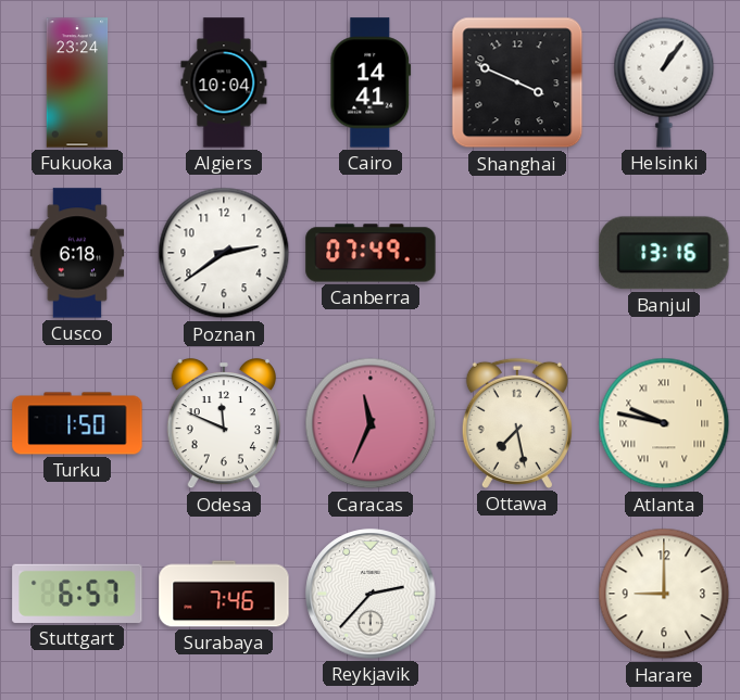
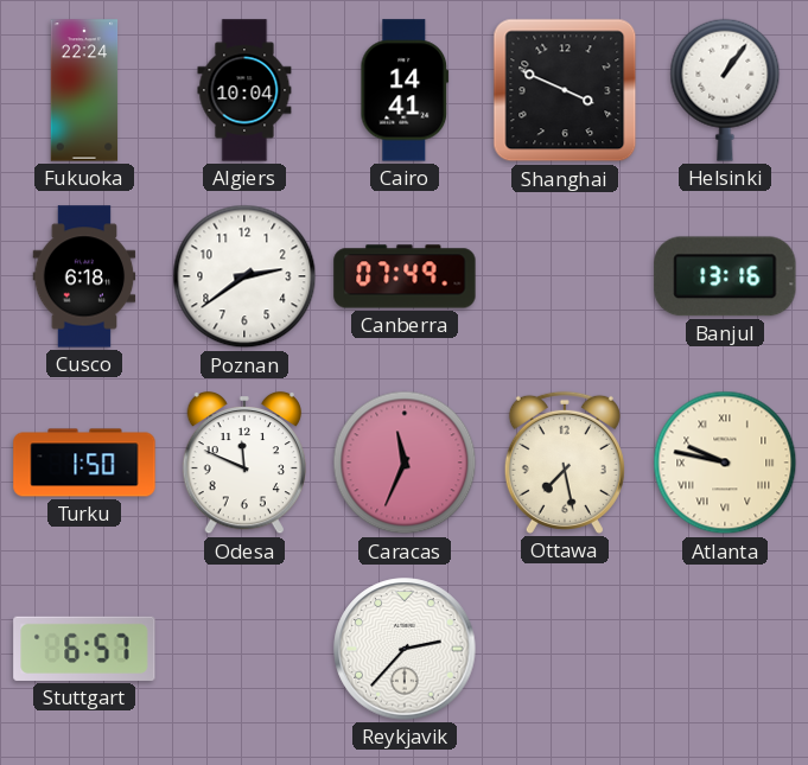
Fukuoka: 23:24 -> 22:24
Surabaya: 7:46 -> none
Harare: 9:00 -> none
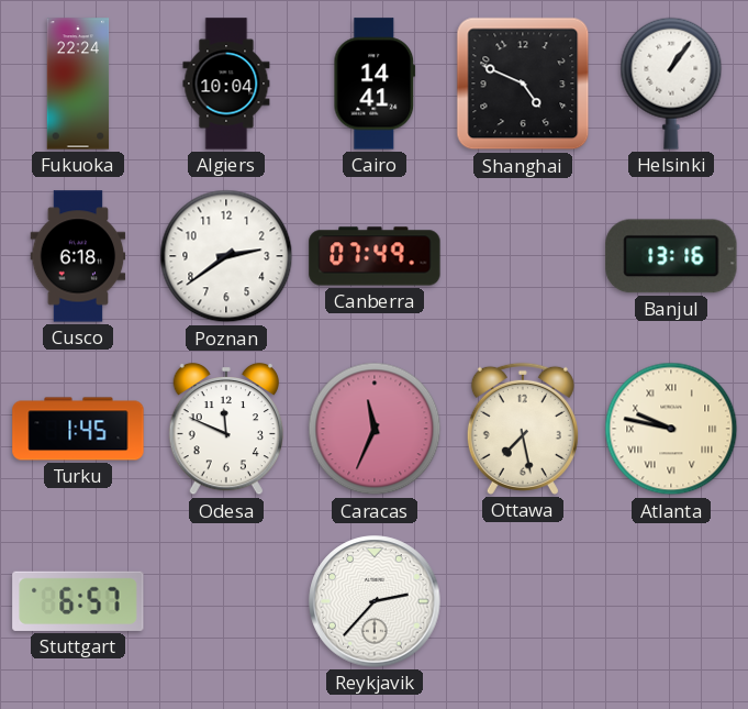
Shanghai: 3:49 -> 4:49
Turku: 1:50 -> 1:45
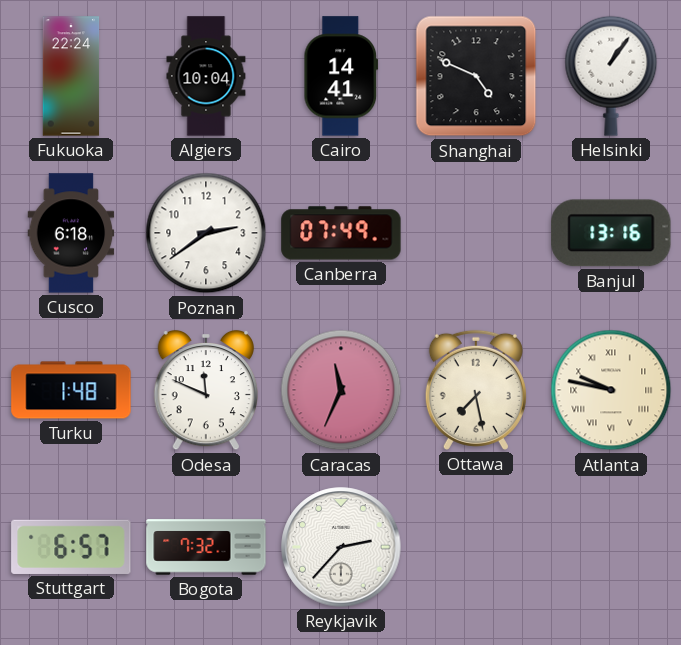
Turku: 1:45 -> 1:48
Bogota: none -> 7:32
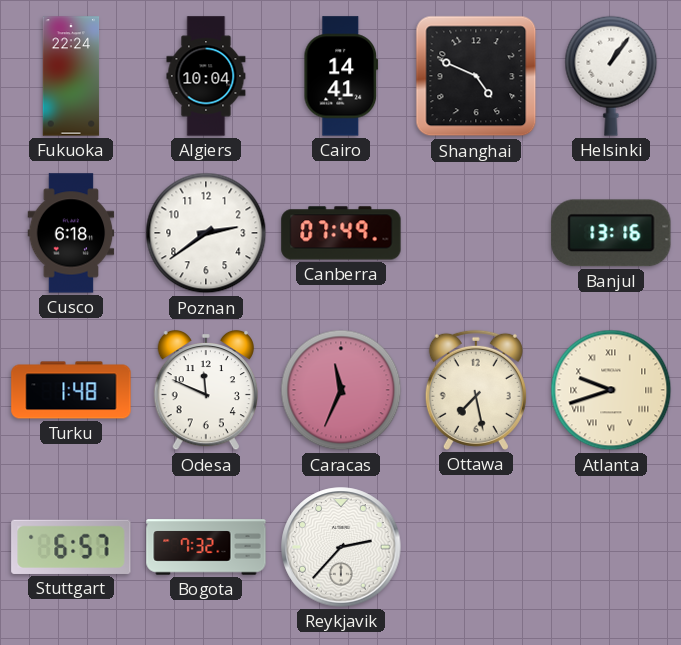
Atlanta: 9:47 -> 9:42
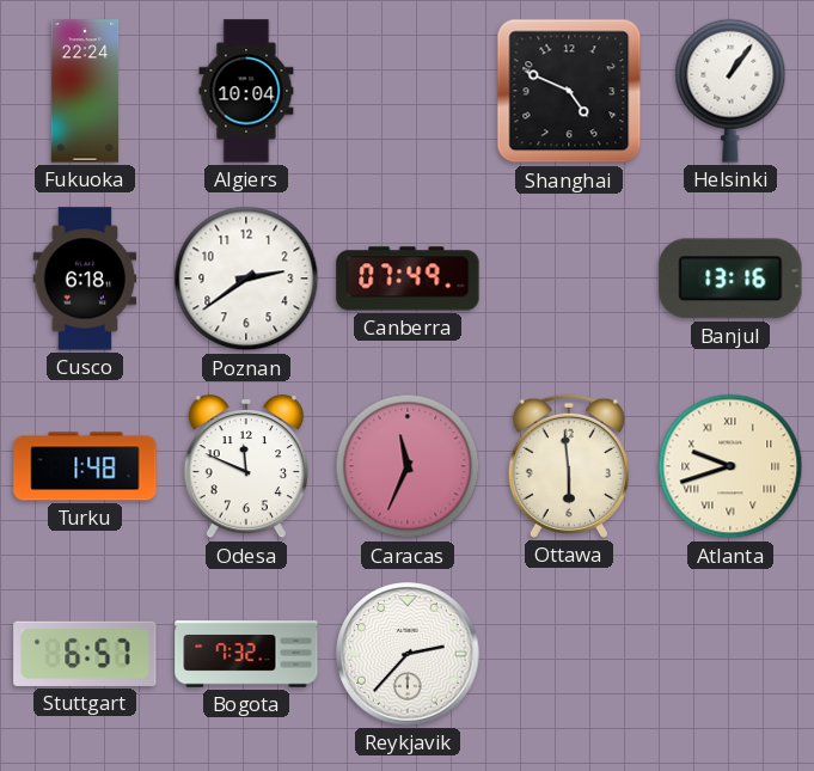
Cairo: 14:41 -> none
Ottawa: 7:28 -> 5:59
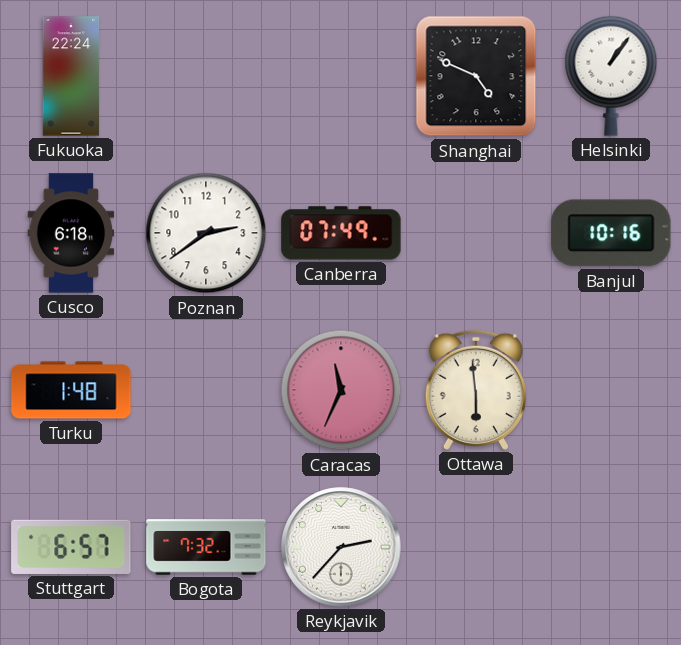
Algiers: 10:04 -> none
Banjul: 13:16 -> 10:16
Odesa: 11:49 -> none
Atlanta: 9:42 -> none
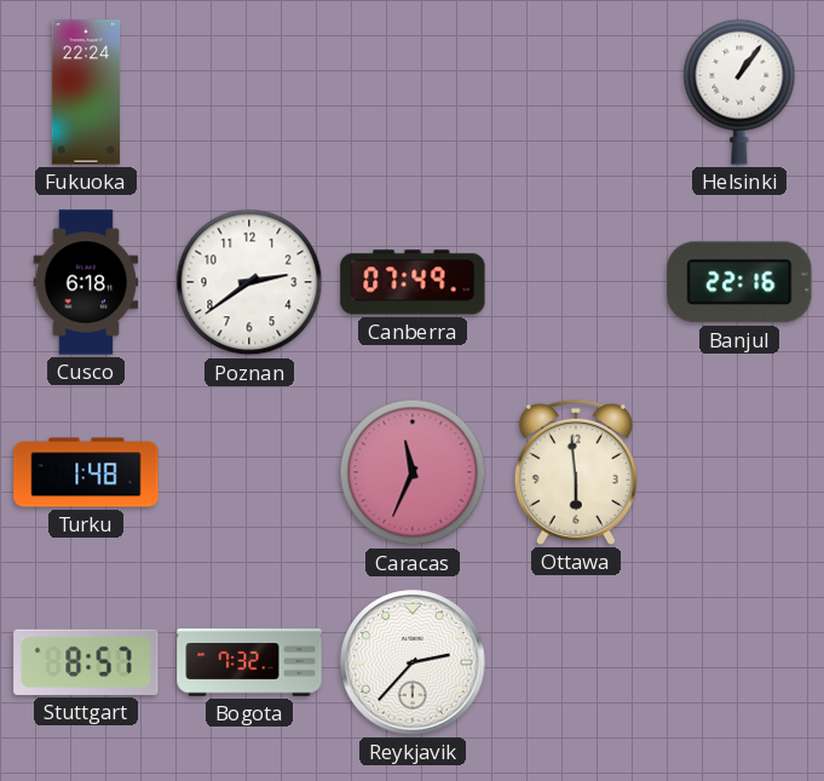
Shanghai: 4:49 -> none
Banjul: 10:16 -> 22:16
Stuttgart: 6:57 -> 8:57
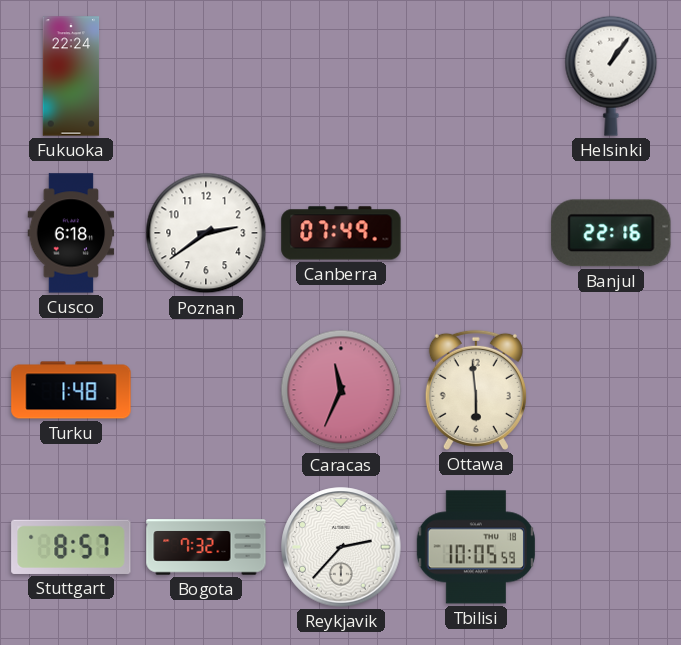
Tbilisi: none -> 10:05
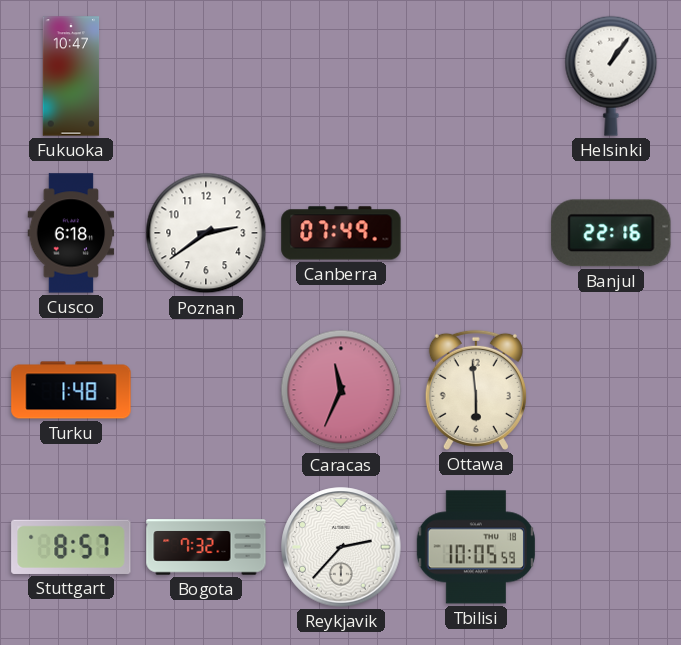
Fukuoka: 22:24 -> 10:47
